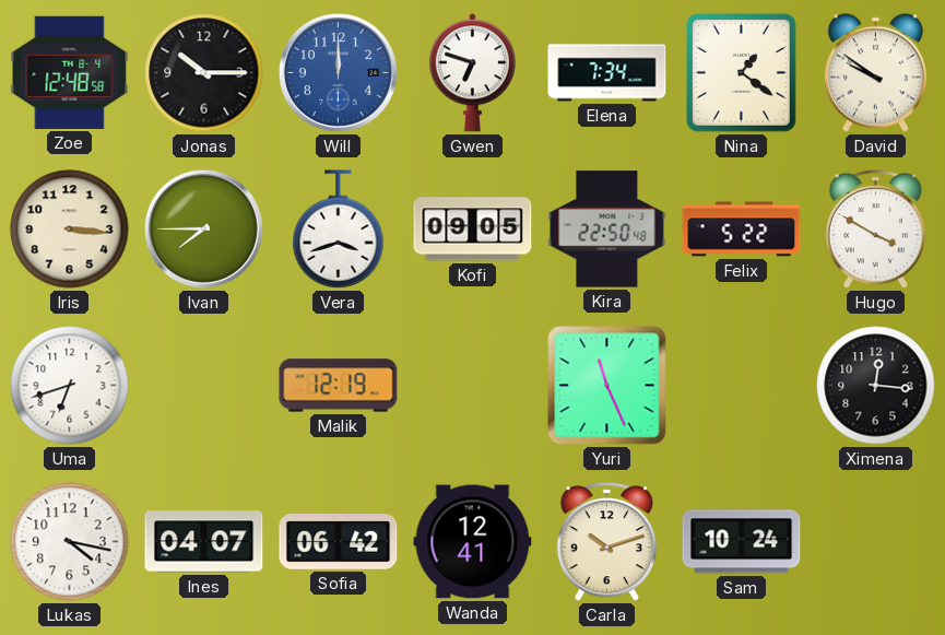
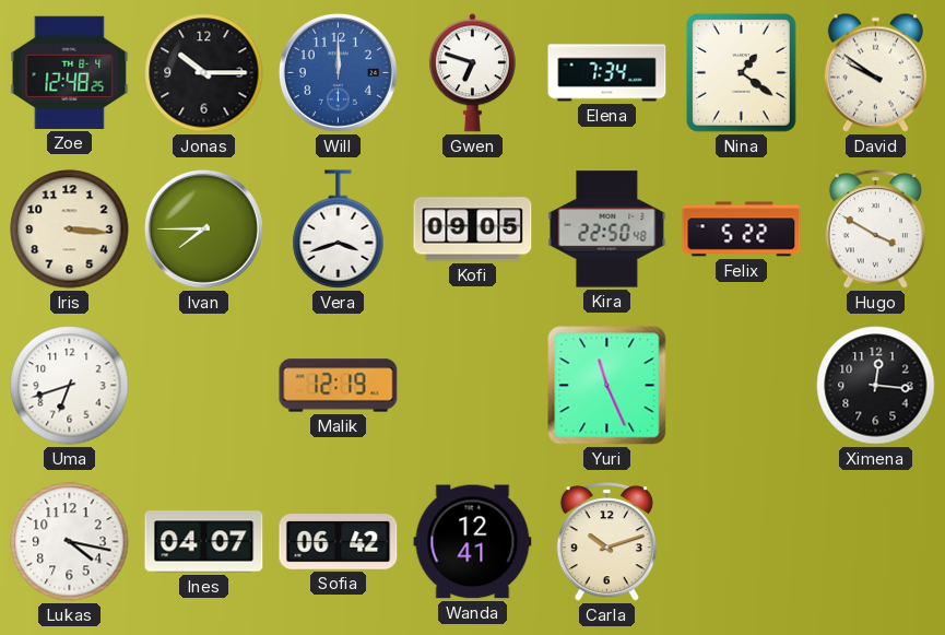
Zoe: 12:48:58 -> 12:48:25
Sam: 10:24 -> none
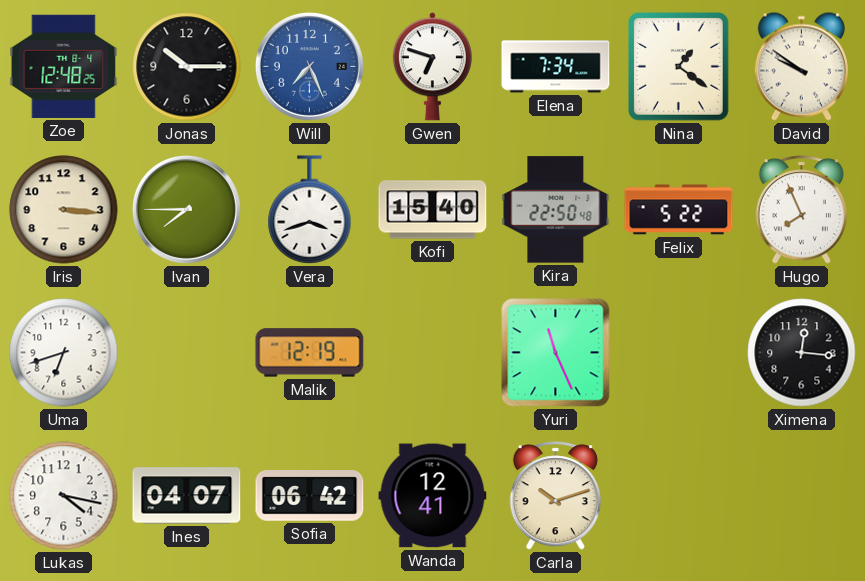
Will: 12:00 -> 7:26
Kofi: 09:05 -> 15:40
Hugo: 3:50 -> 7:56
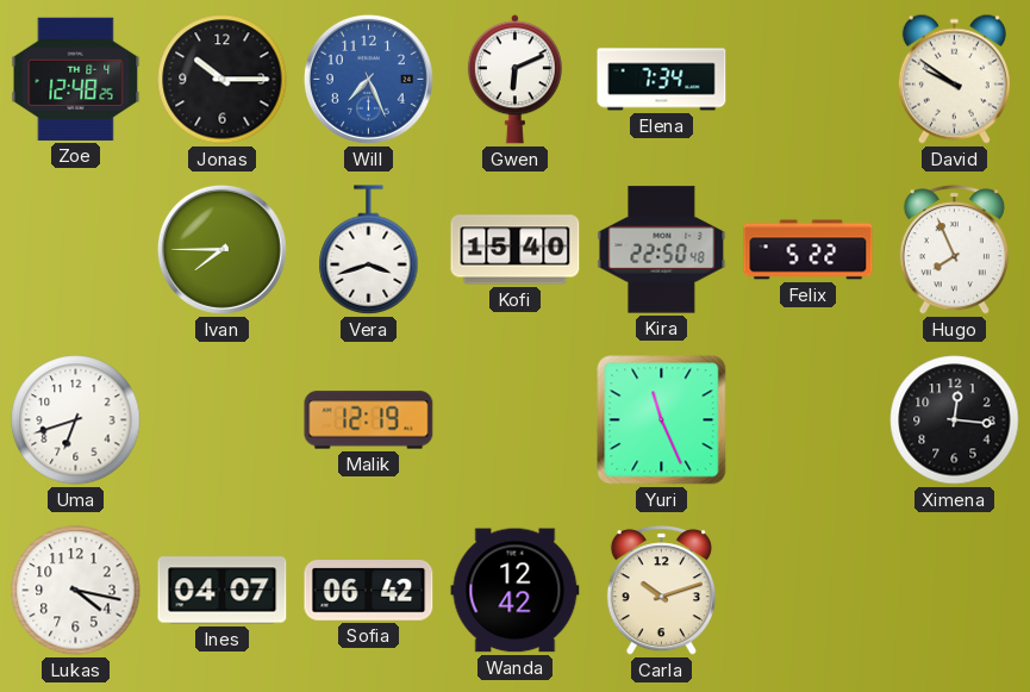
Gwen: 6:48 -> 6:11
Nina: 1:21 -> none
Iris: 3:16 -> none
Wanda: 12:41 -> 12:42
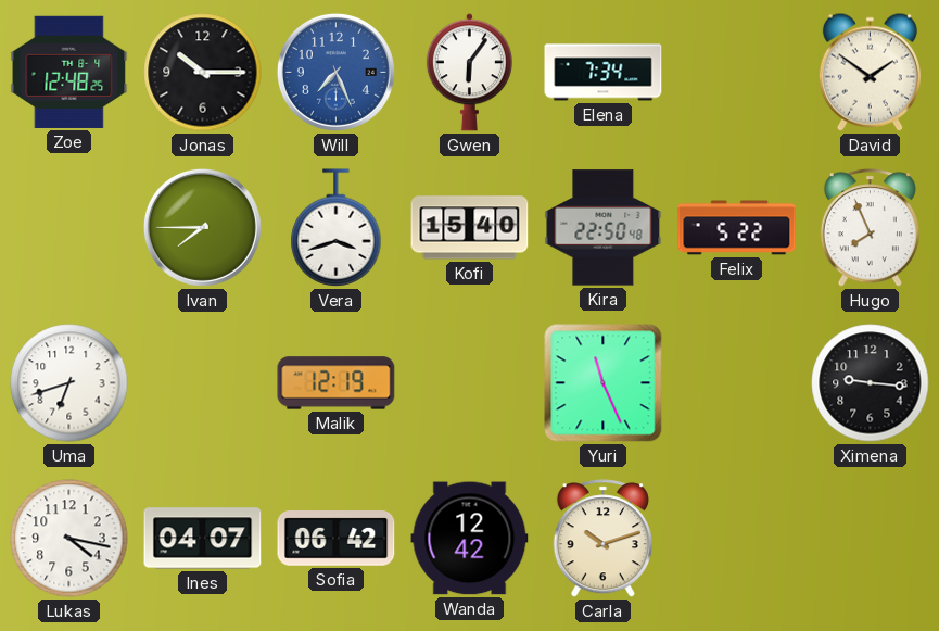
Gwen: 6:11 -> 6:06
David: 9:51 -> 1:51
Ximena: 12:16 -> 9:16
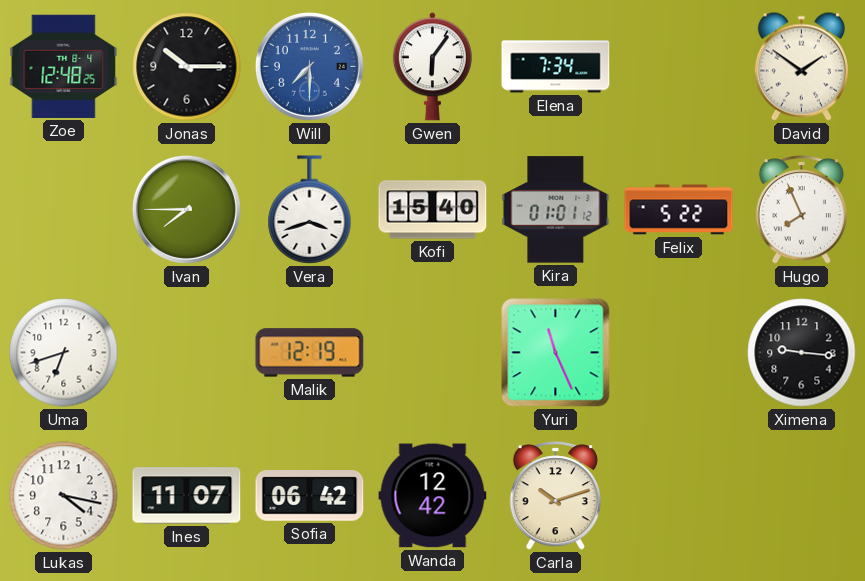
Will: 7:26 -> 7:30
Kira: 22:50 -> 01:01
Ines: 04:07 -> 11:07
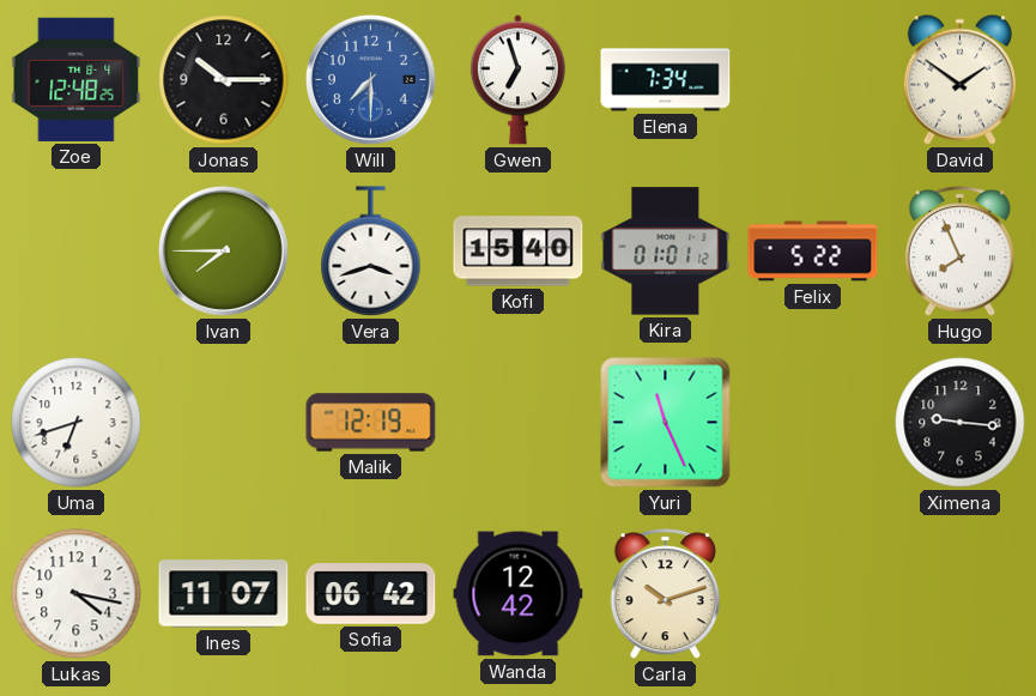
Gwen: 6:06 -> 6:57
